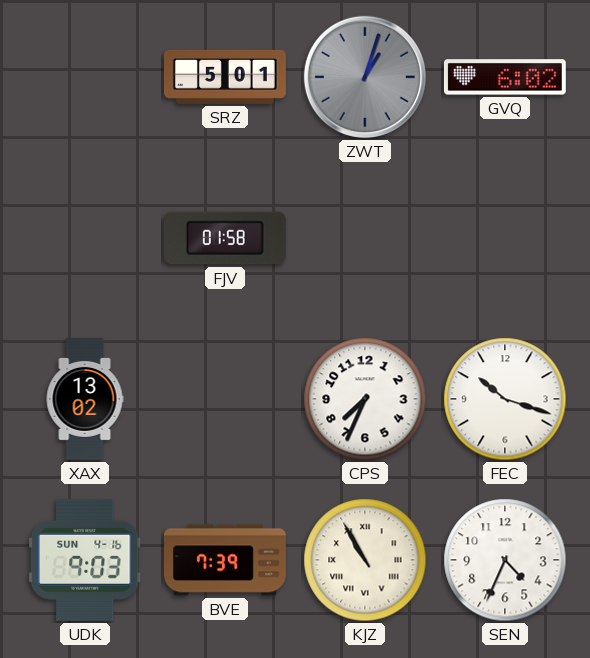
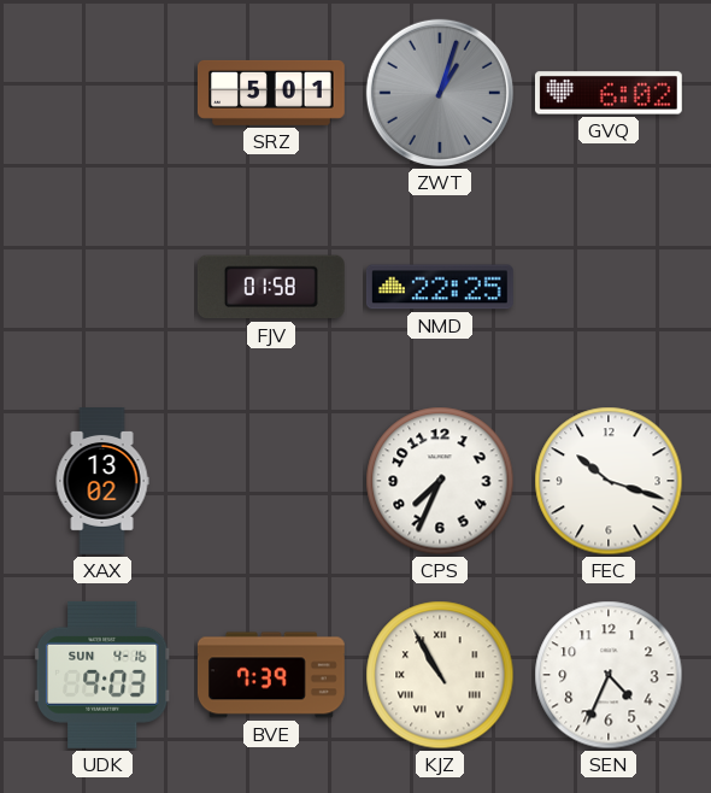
NMD: none -> 22:25
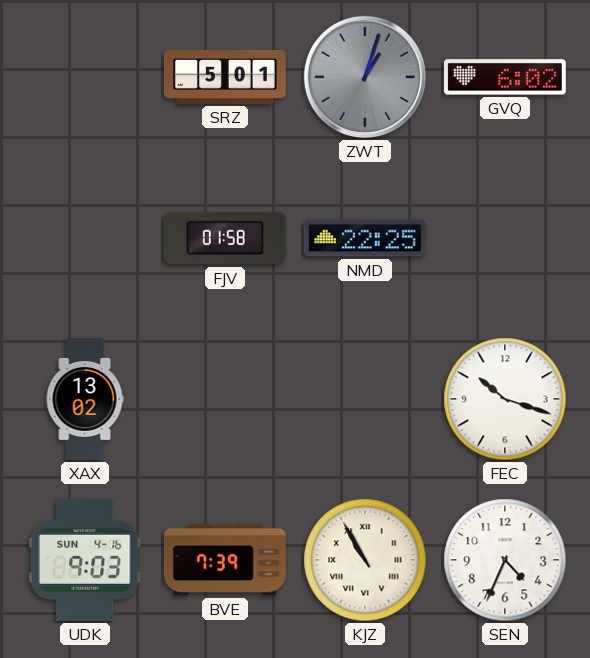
CPS: 7:34 -> none
